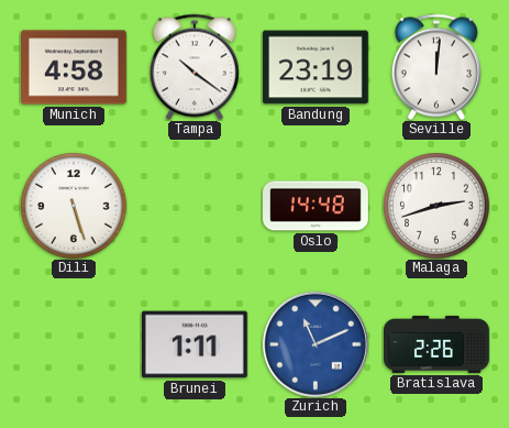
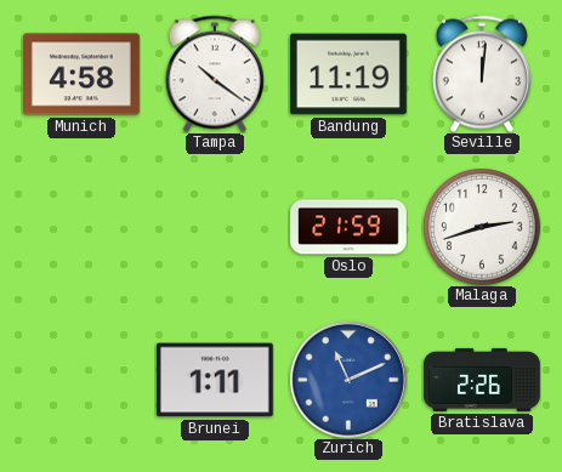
Bandung: 23:19 -> 11:19
Dili: 5:27 -> none
Oslo: 14:48 -> 21:59
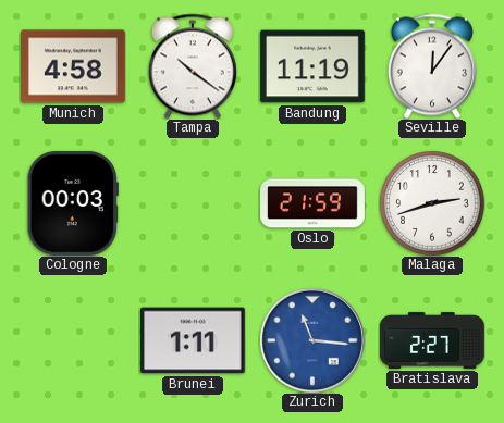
Seville: 12:01 -> 12:06
Cologne: none -> 00:03
Zurich: 11:11 -> 11:16
Bratislava: 2:26 -> 2:27
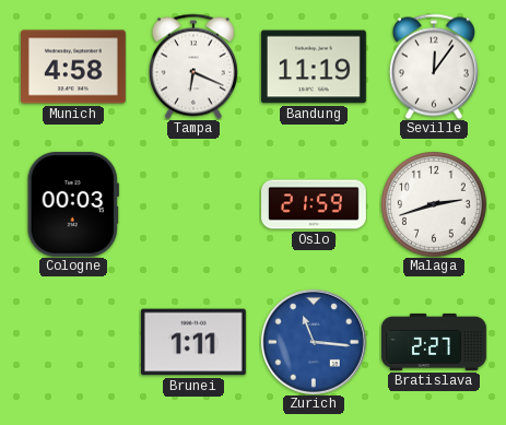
Tampa: 10:21 -> 6:19
